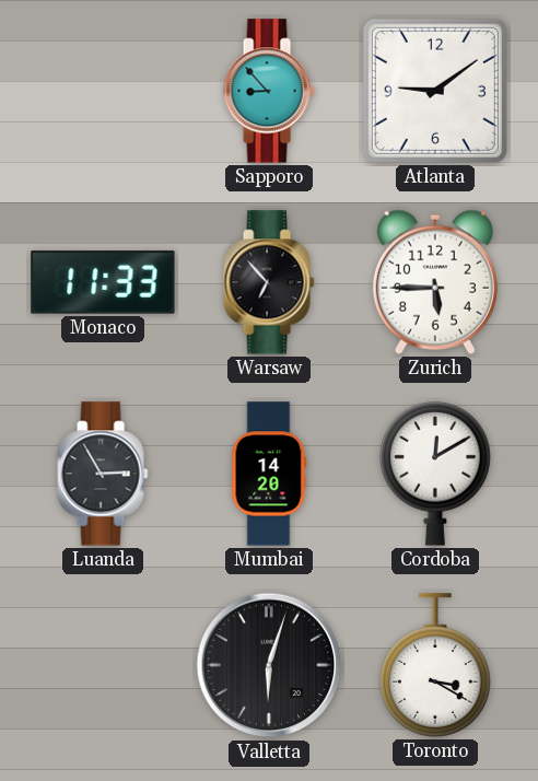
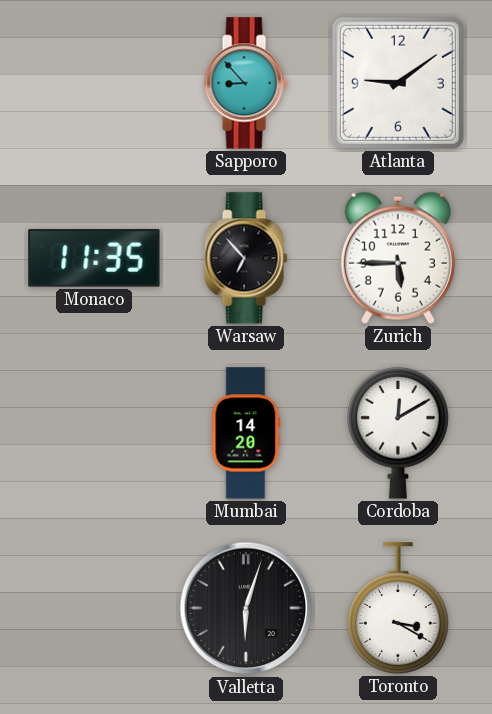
Monaco: 11:33 -> 11:35
Luanda: 2:55 -> none
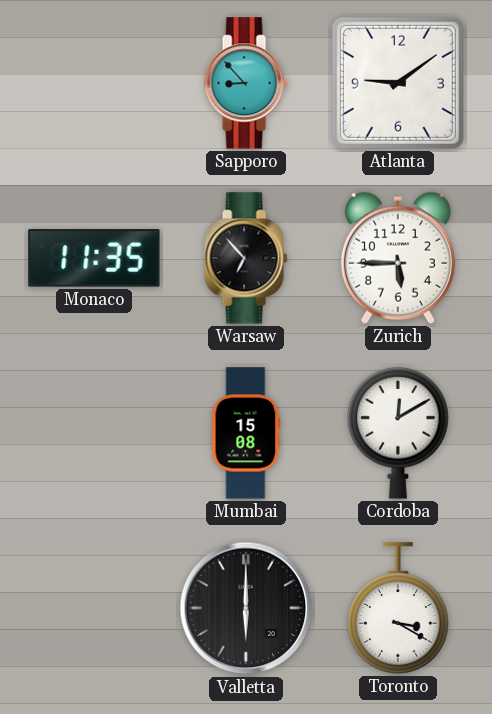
Mumbai: 14:20 -> 15:08
Valletta: 6:03 -> 6:00
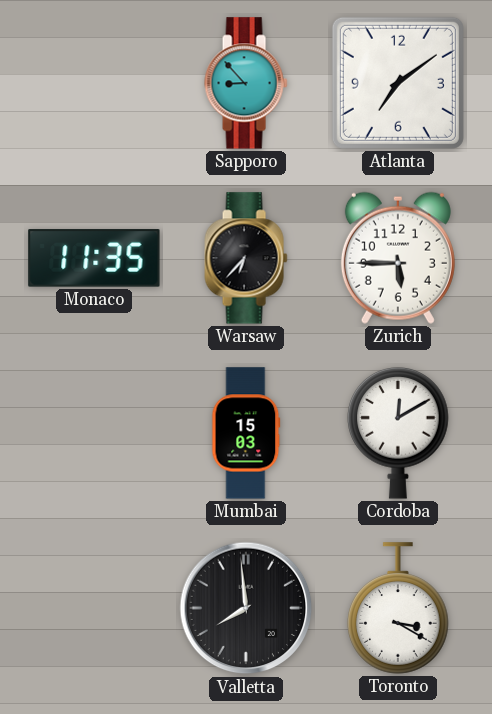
Atlanta: 9:09 -> 7:09
Warsaw: 6:53 -> 6:37
Mumbai: 15:08 -> 15:03
Valletta: 6:00 -> 7:59
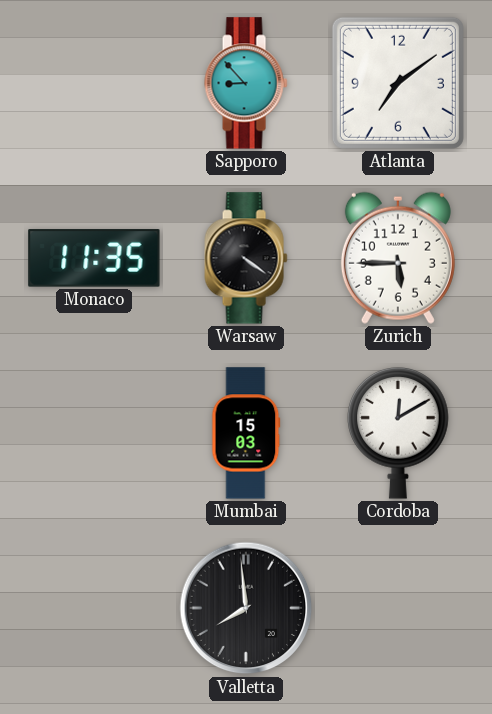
Warsaw: 6:37 -> 4:21
Toronto: 3:20 -> none
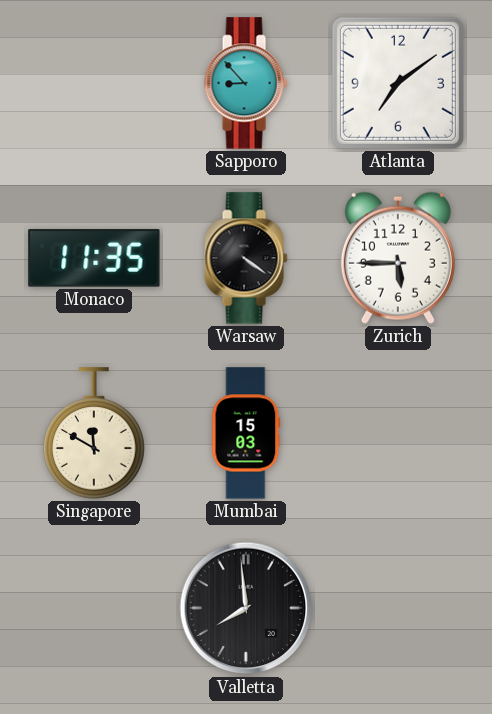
Singapore: none -> 11:50
Cordoba: 12:10 -> none
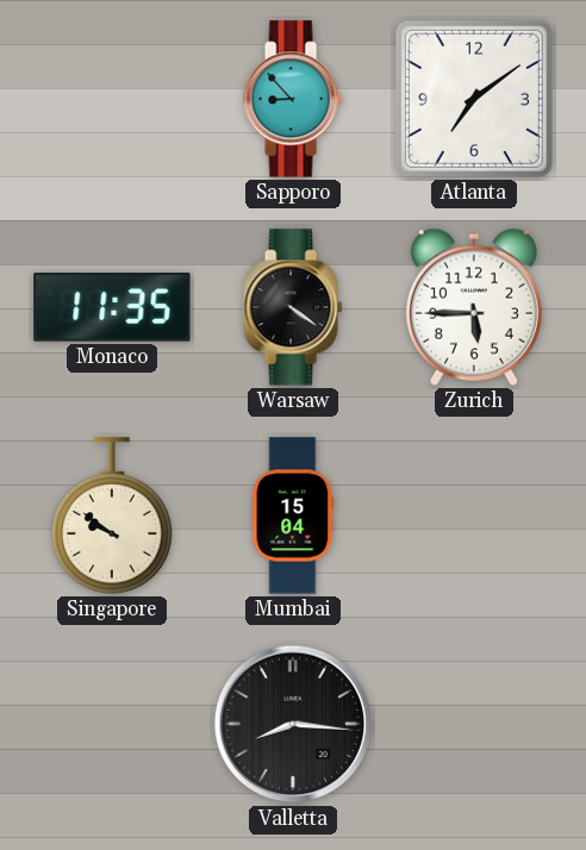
Singapore: 11:50 -> 9:51
Mumbai: 15:03 -> 15:04
Valletta: 7:59 -> 8:16
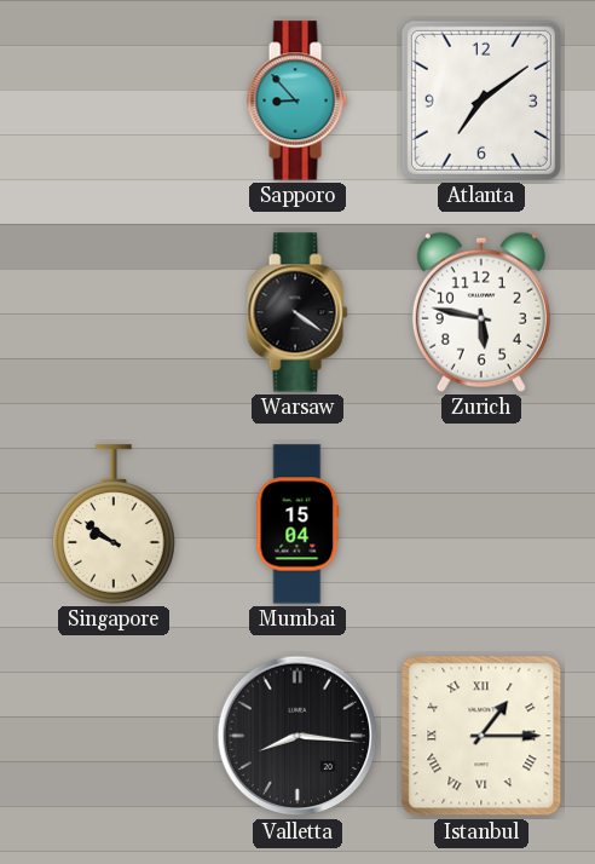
Monaco: 11:35 -> none
Zurich: 5:45 -> 5:47
Istanbul: none -> 1:15
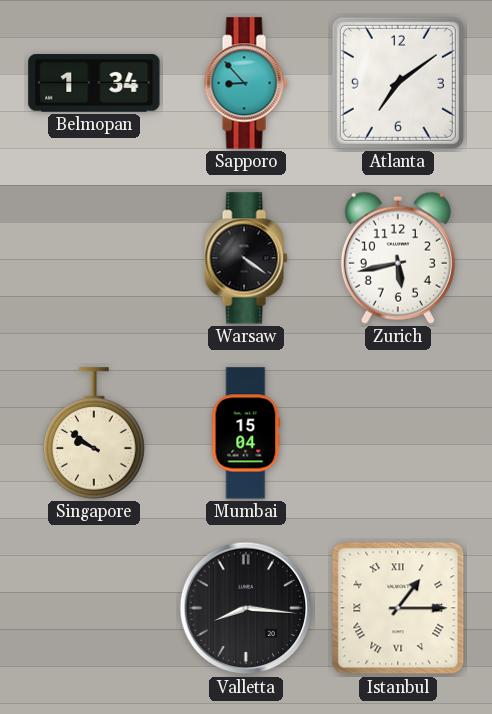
Belmopan: none -> 1:34
Zurich: 5:47 -> 5:43
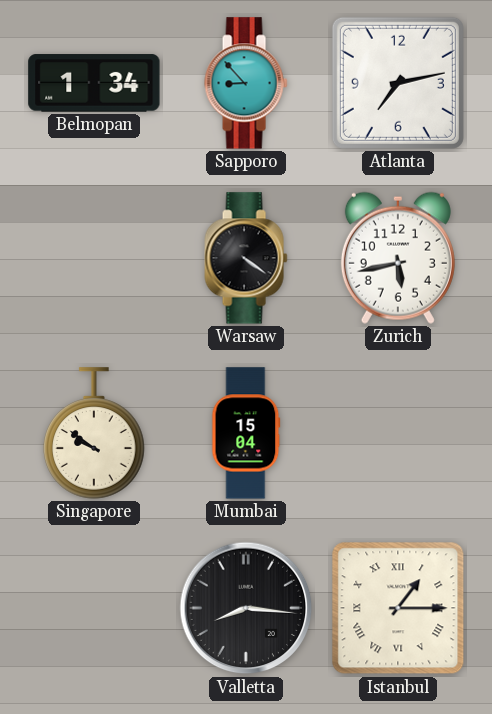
Atlanta: 7:09 -> 7:13
